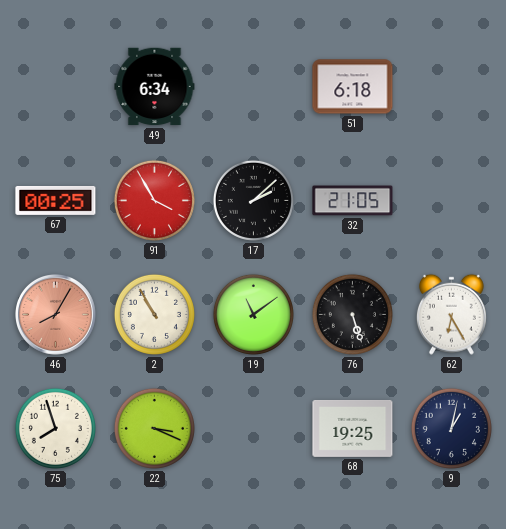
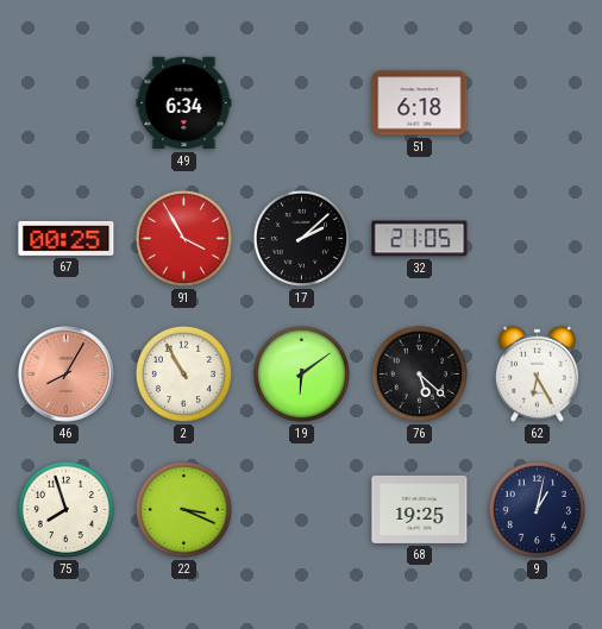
19: 11:09 -> 6:09
76: 5:27 -> 5:22
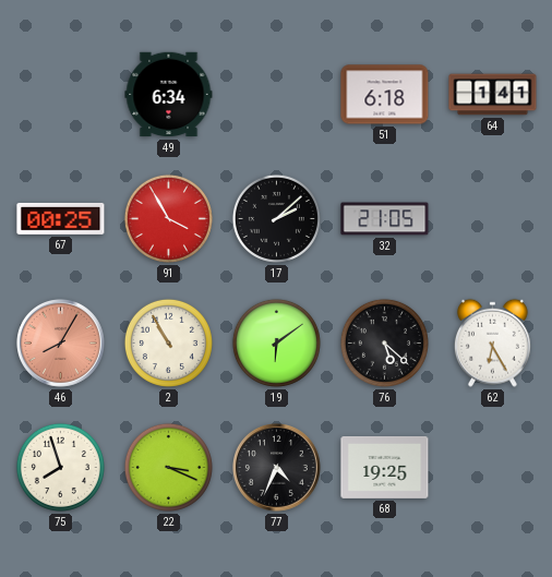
64: none -> 1:41
77: none -> 4:34
9: 1:02 -> none
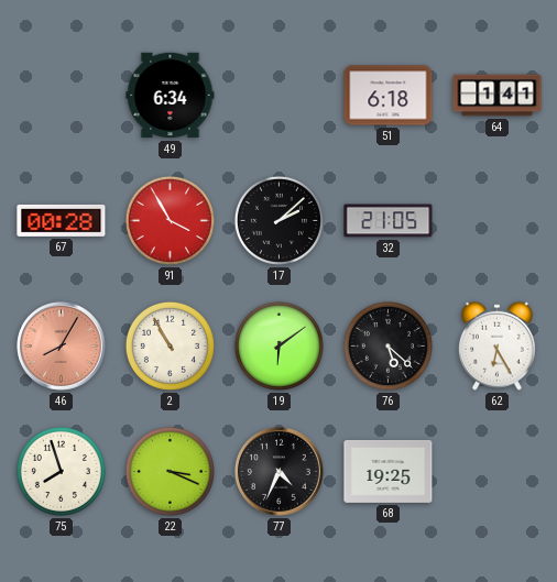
67: 00:25 -> 00:28
